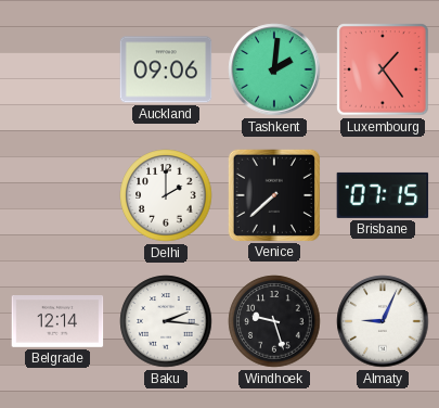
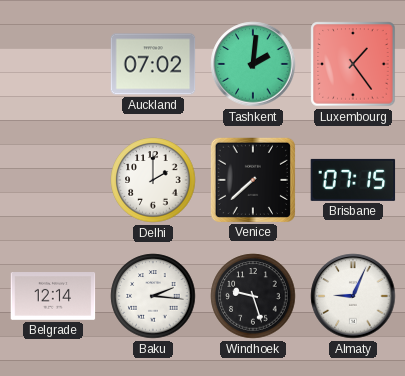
Auckland: 09:06 -> 07:02
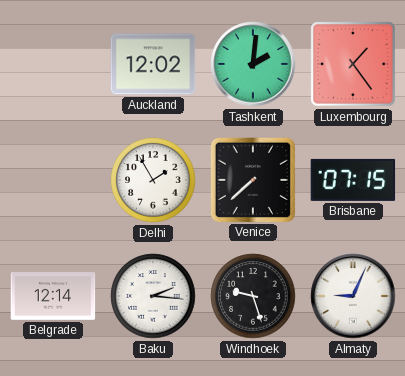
Auckland: 07:02 -> 12:02
Delhi: 2:00 -> 1:55
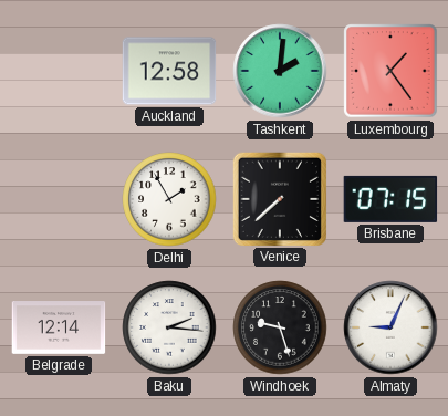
Auckland: 12:02 -> 12:58
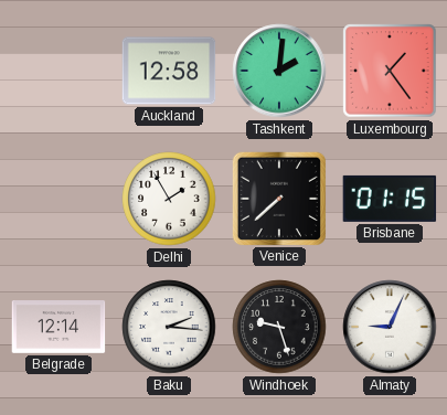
Brisbane: 07:15 -> 01:15
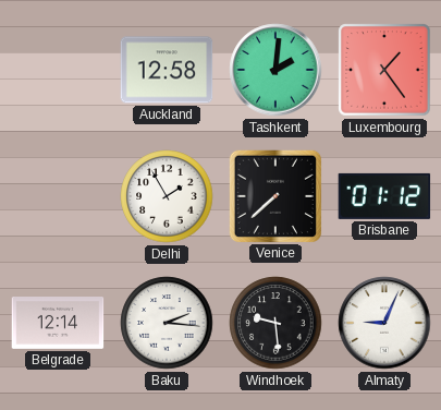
Brisbane: 01:15 -> 01:12
Windhoek: 9:27 -> 9:29
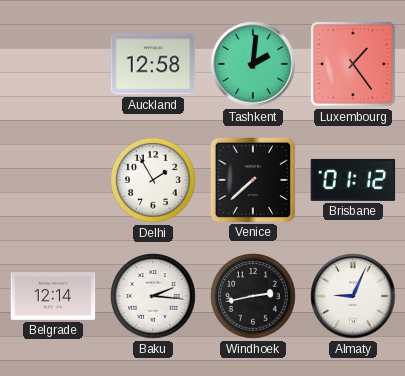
Windhoek: 9:29 -> 2:43
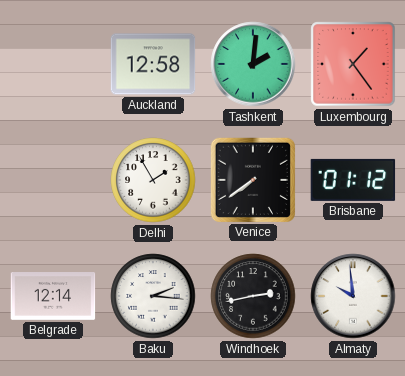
Venice: 7:38 -> 7:39
Almaty: 9:04 -> 9:59
